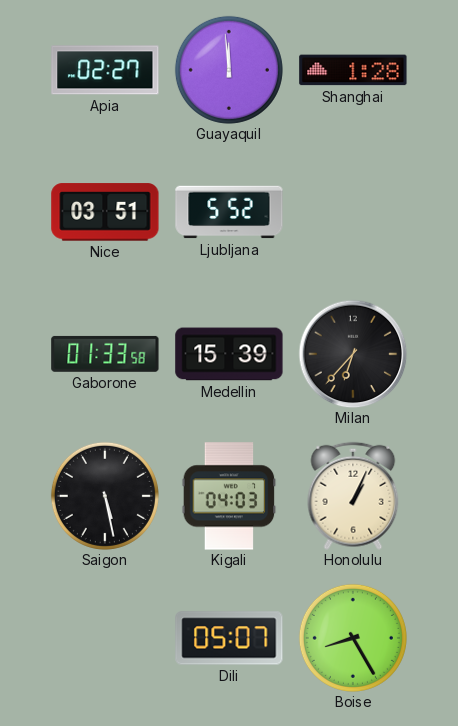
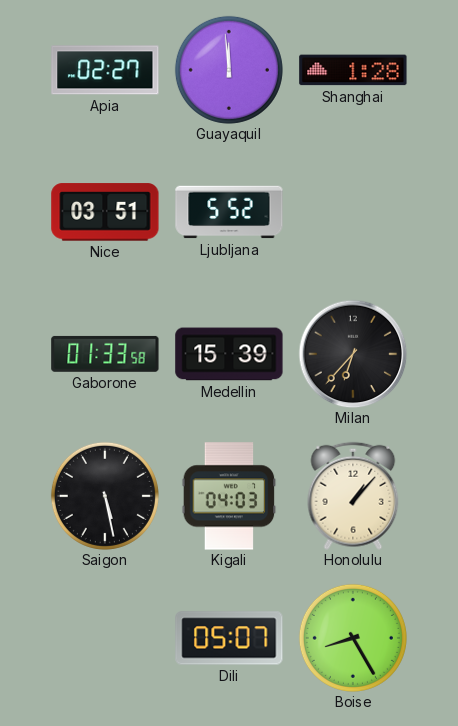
Honolulu: 1:04 -> 1:07
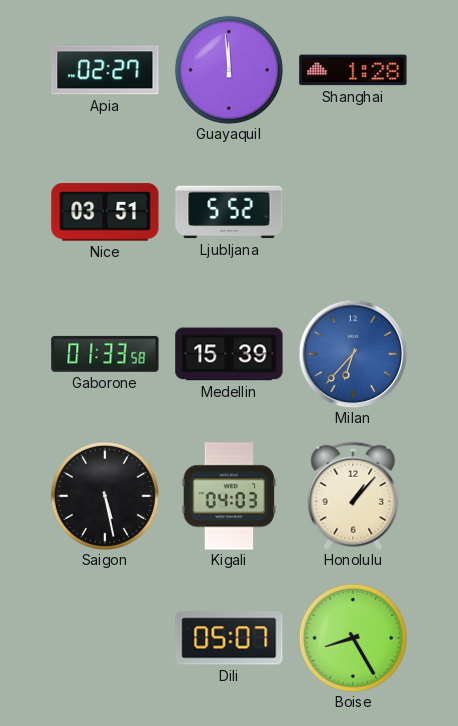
Milan dial: black -> blue
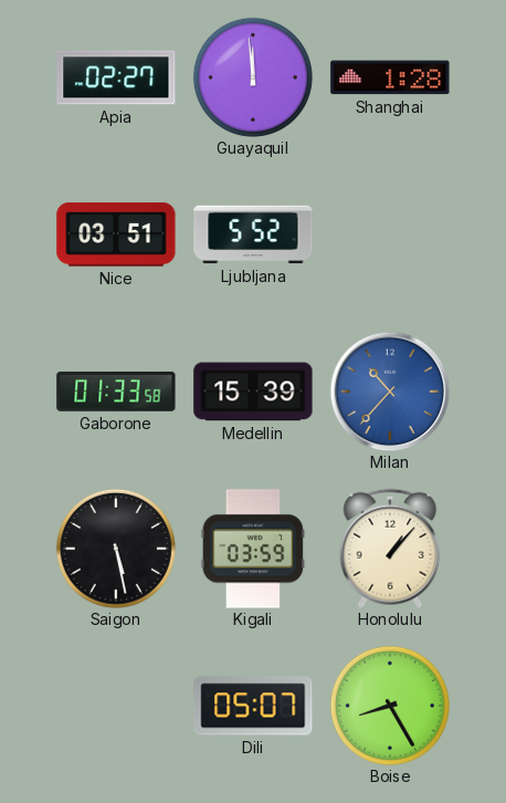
Milan: 6:37 -> 10:37
Kigali: 04:03 -> 03:59
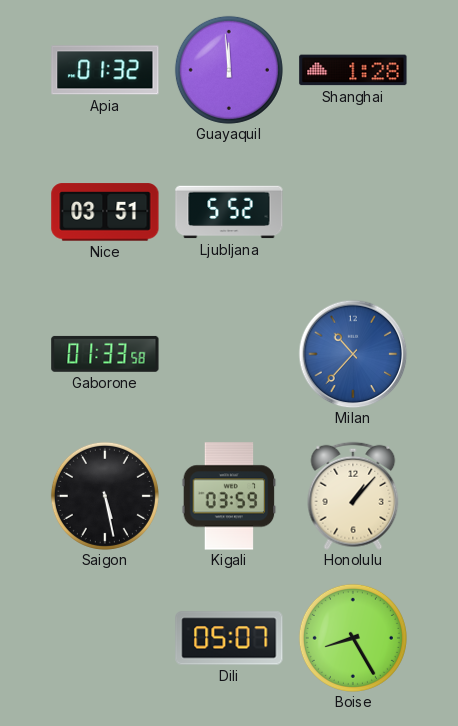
Apia: 02:27 -> 01:32
Medellin: 15:39 -> none
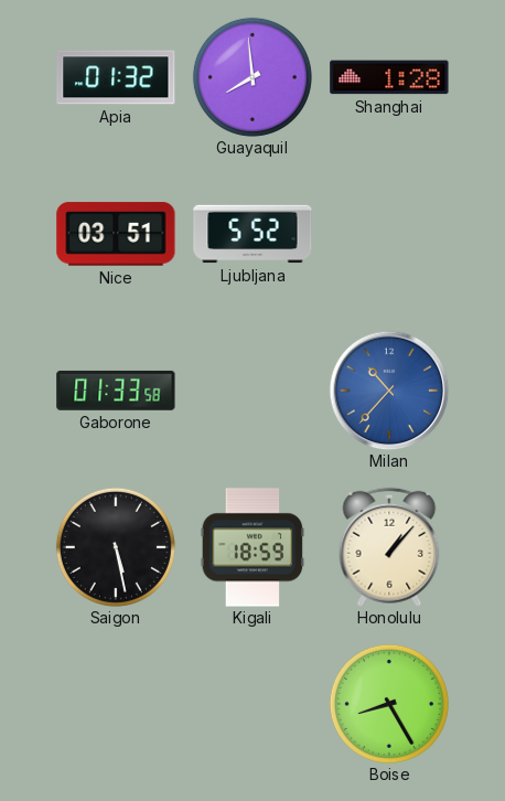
Guayaquil: 11:59 -> 7:59
Kigali: 03:59 -> 18:59
Dili: 05:07 -> none
